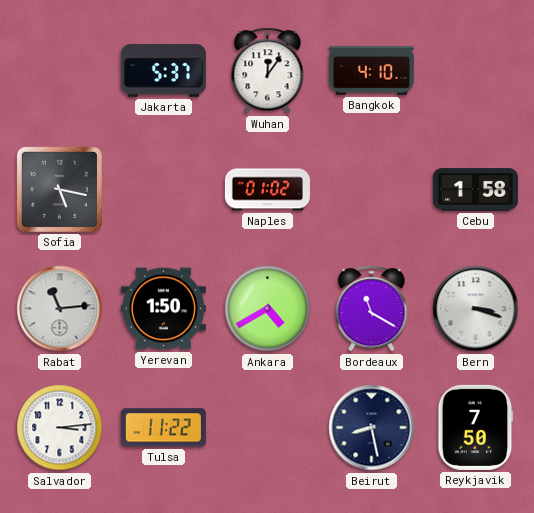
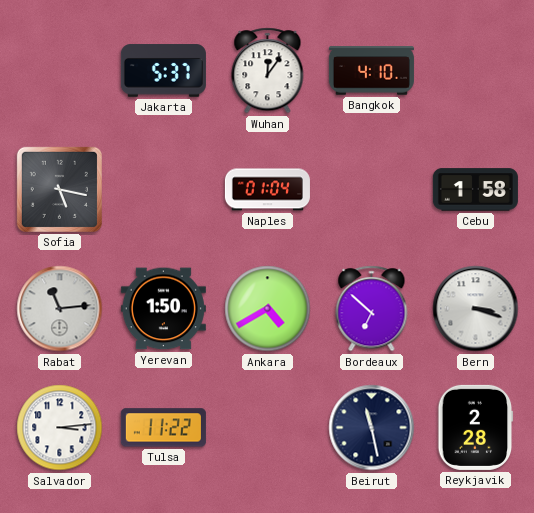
Naples: 01:02 -> 01:04
Bordeaux: 11:20 -> 6:52
Beirut: 8:28 -> 11:28
Reykjavik: 7:50 -> 2:28
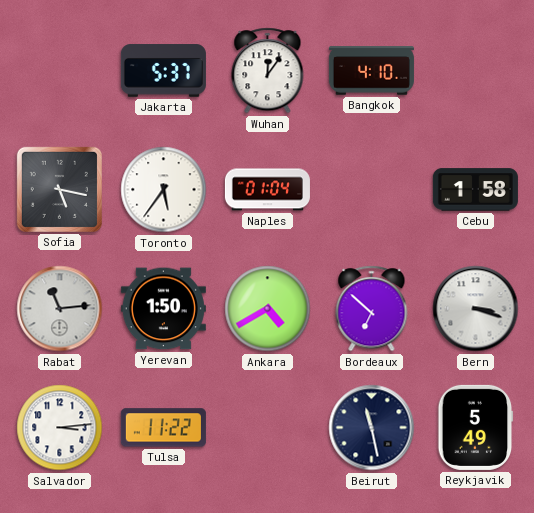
Toronto: none -> 5:36
Reykjavik: 2:28 -> 5:49
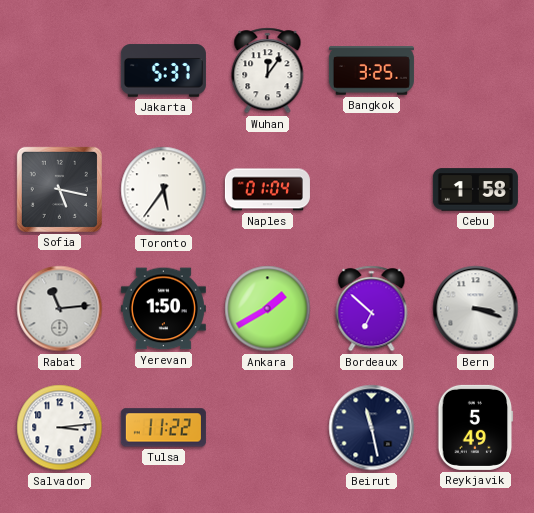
Bangkok: 4:10 -> 3:25
Ankara: 4:40 -> 1:40
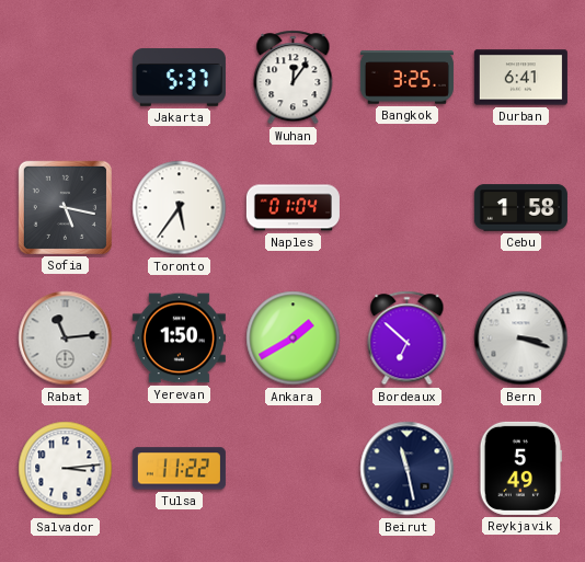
Durban: none -> 6:41
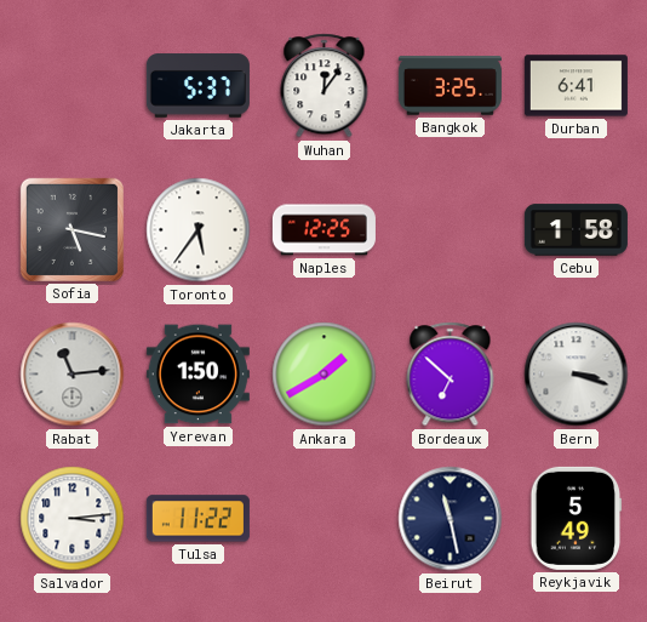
Naples: 01:04 -> 12:25
